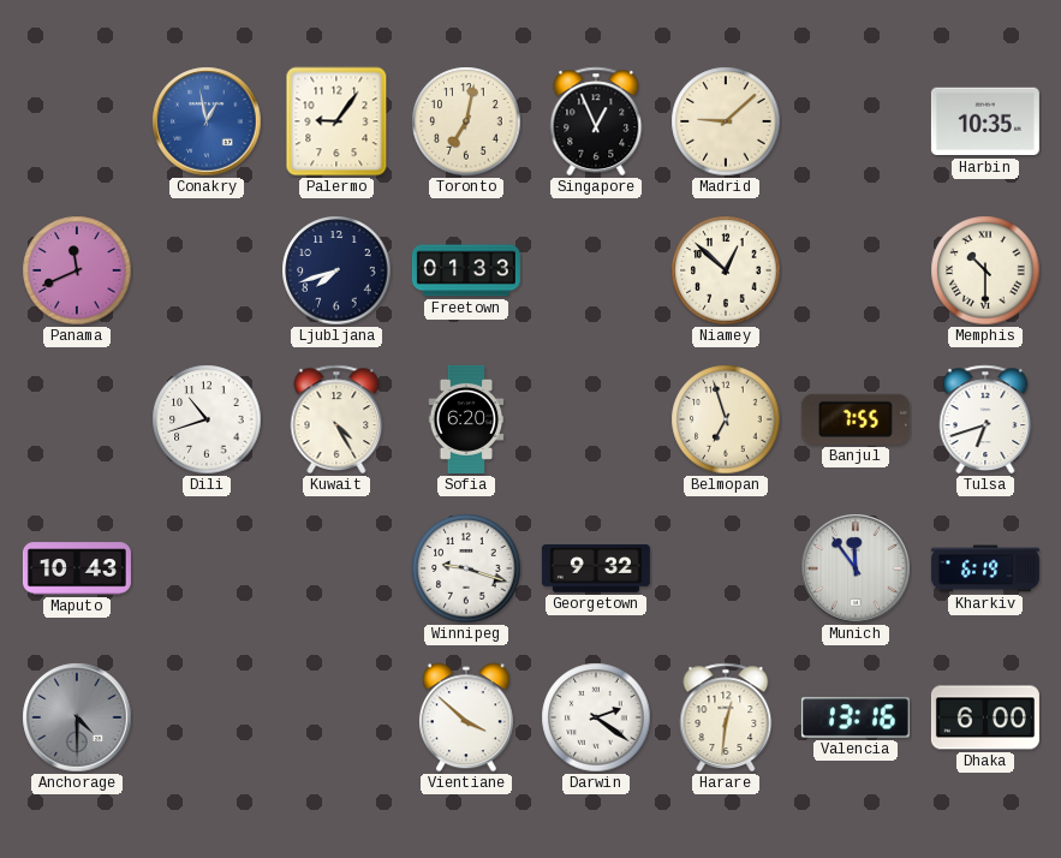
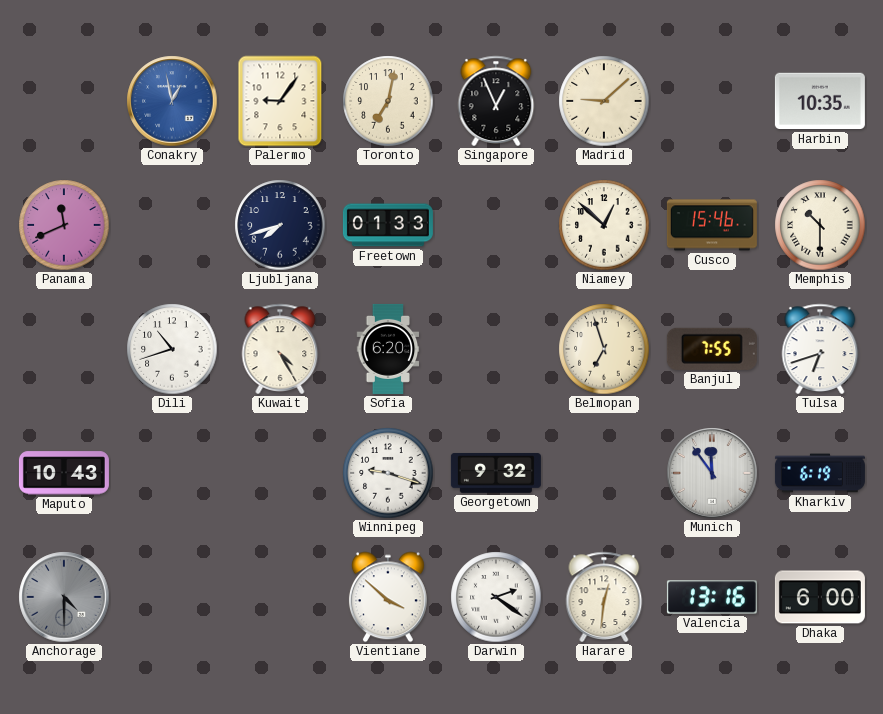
Cusco: none -> 15:46
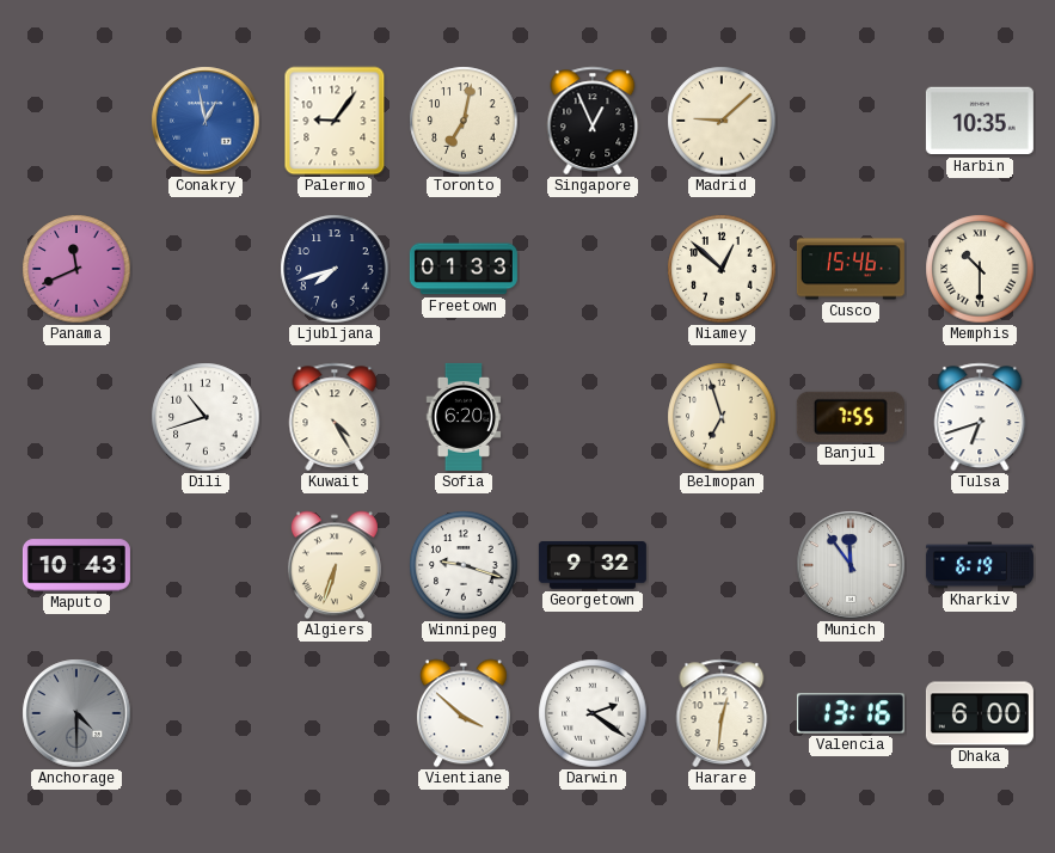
Algiers: none -> 6:33
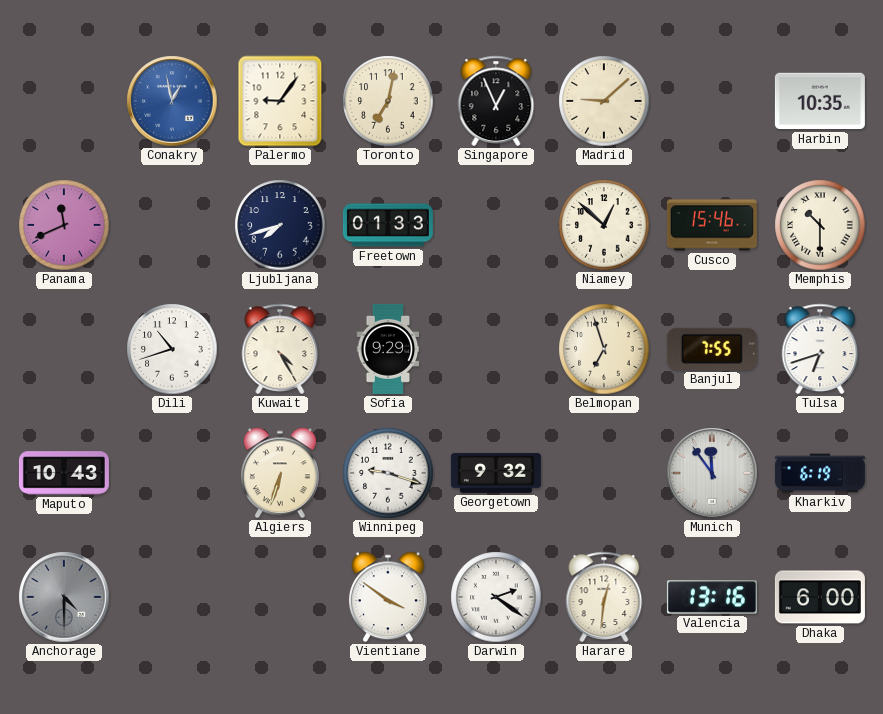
Sofia: 6:20 -> 9:29
Vientiane: 3:52 -> 3:51
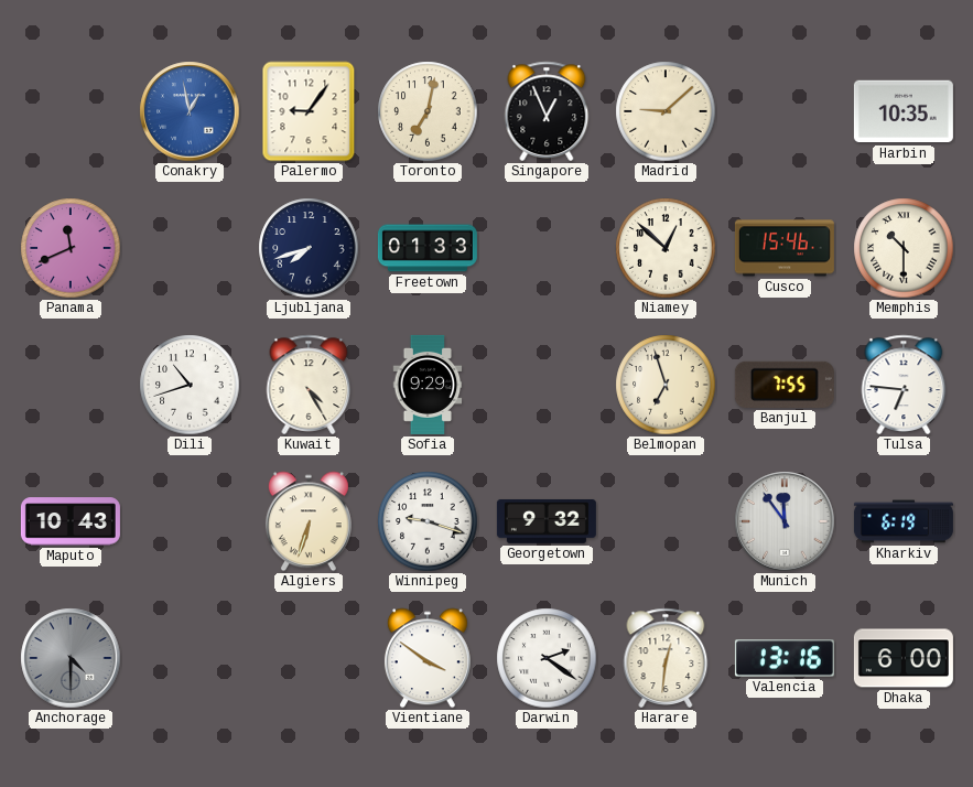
Tulsa: 6:42 -> 6:46
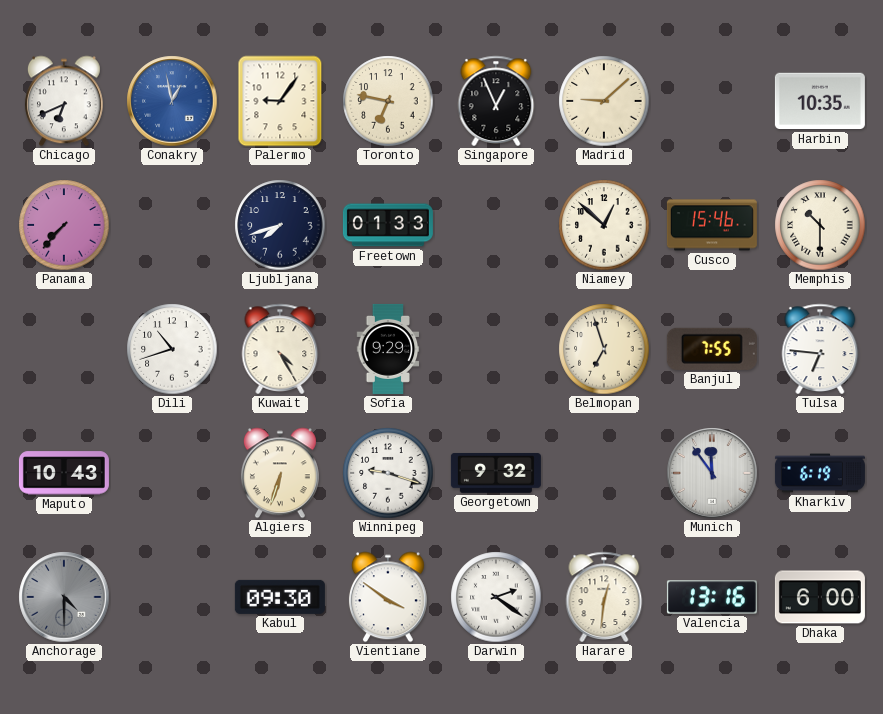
Chicago: none -> 6:41
Toronto: 7:02 -> 6:47
Panama: 11:41 -> 7:37
Kabul: none -> 09:30
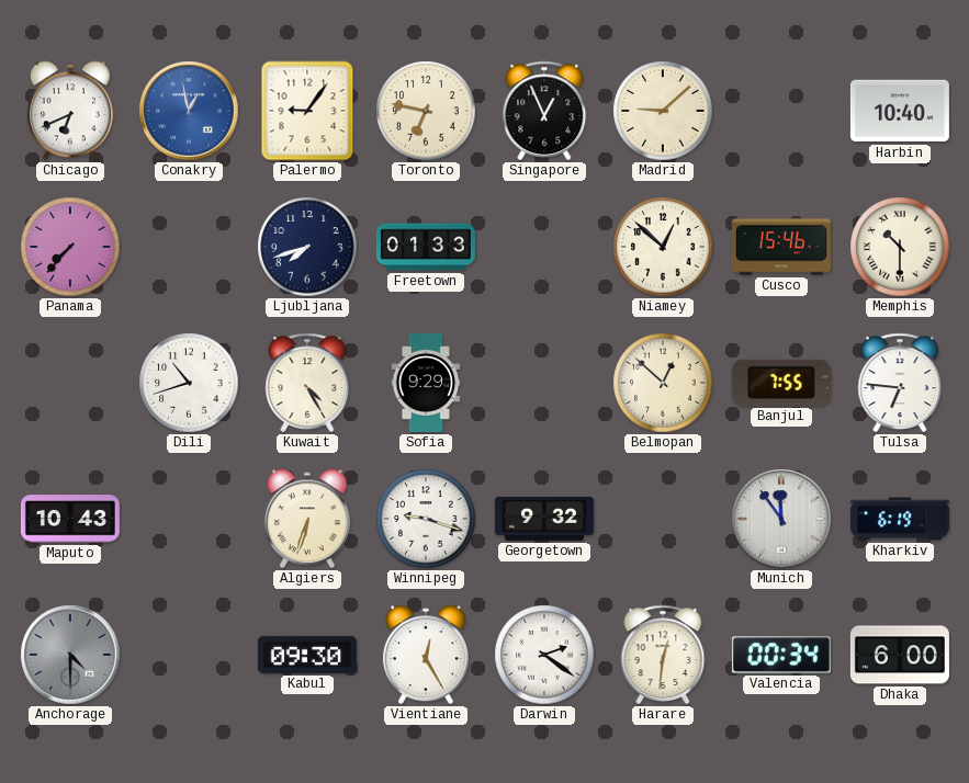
Harbin: 10:35 -> 10:40
Belmopan: 6:57 -> 12:52
Vientiane: 3:51 -> 12:25
Valencia: 13:16 -> 00:34
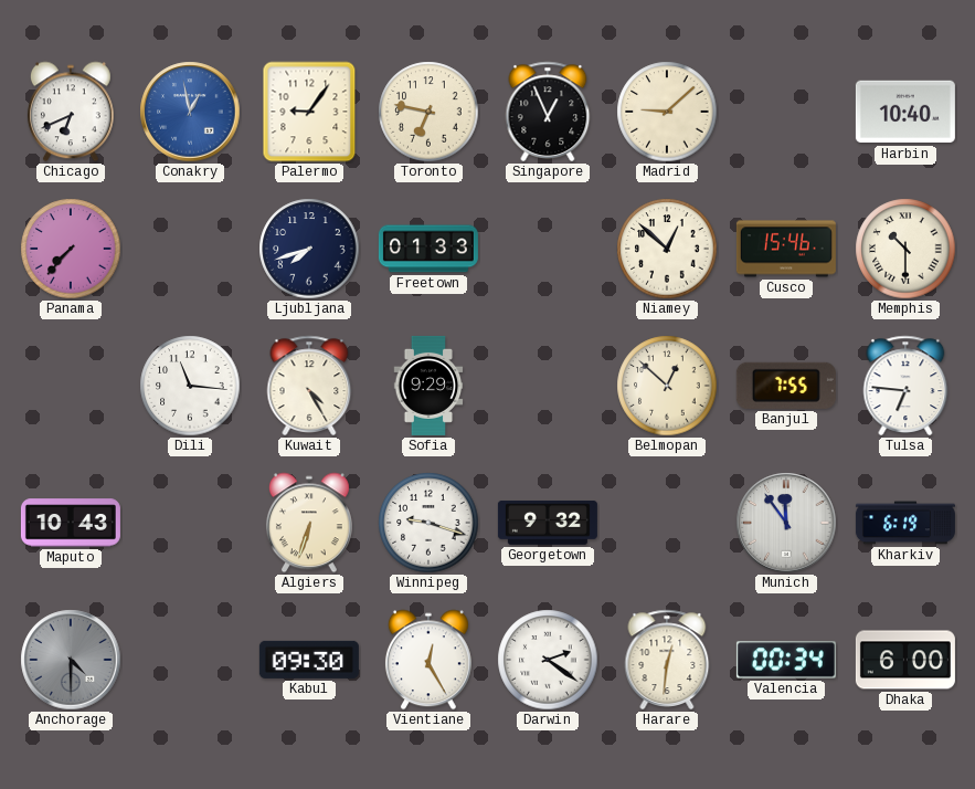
Dili: 10:42 -> 11:16
